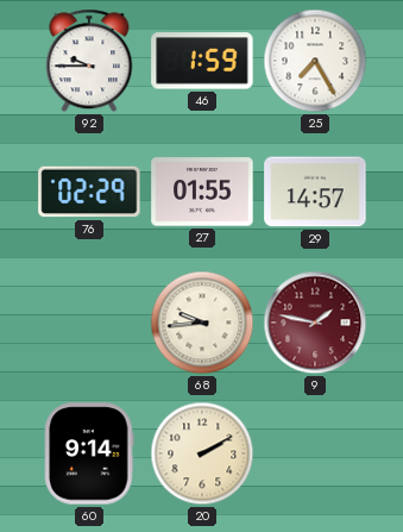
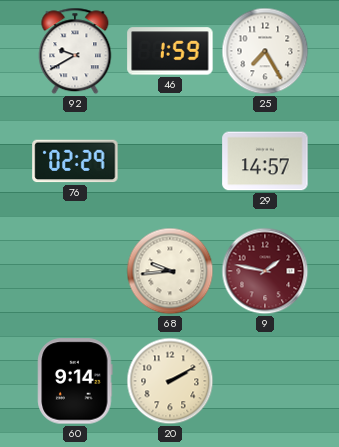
92: 9:45 -> 9:40
27: 01:55 -> none
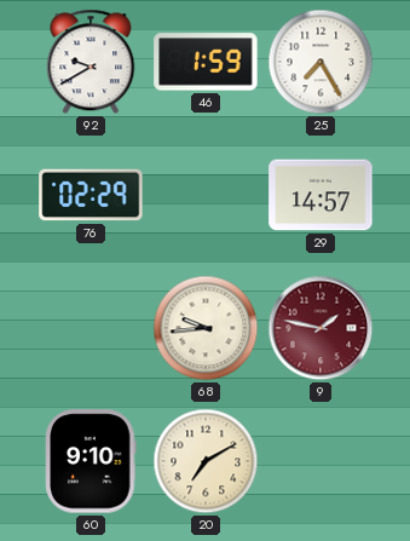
60: 9:14 -> 9:10
20: 2:10 -> 7:10
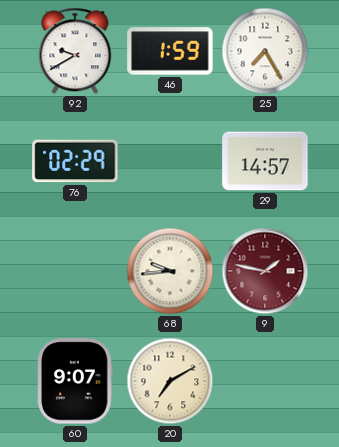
60: 9:10 -> 9:07
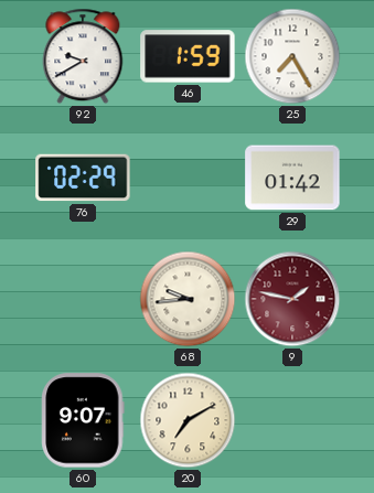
29: 14:57 -> 01:42
